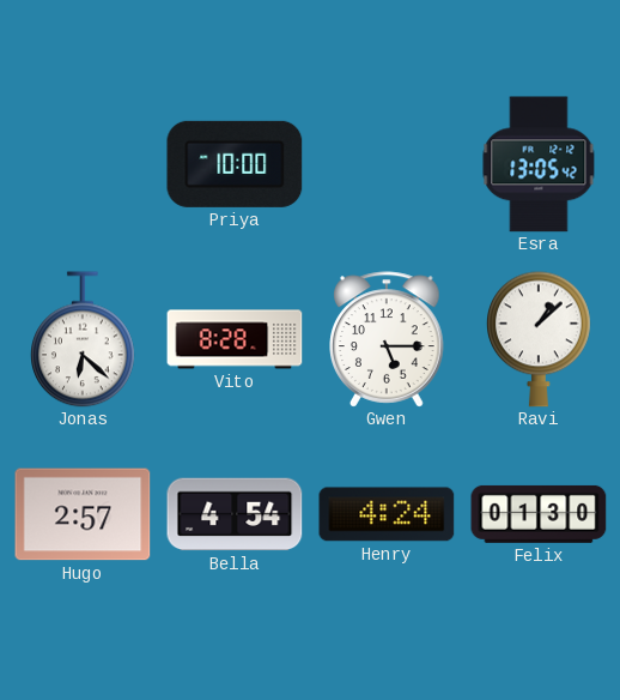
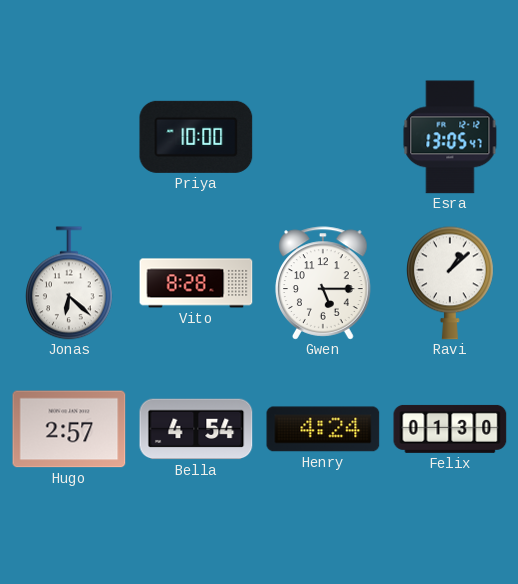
Esra: 13:05:42 -> 13:05:47
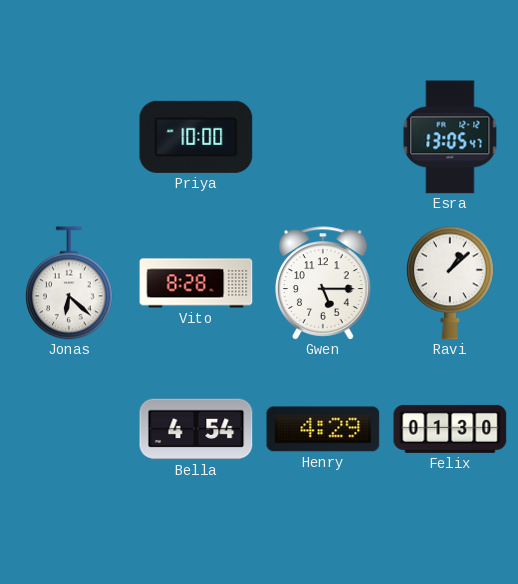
Hugo: 2:57 -> none
Henry: 4:24 -> 4:29
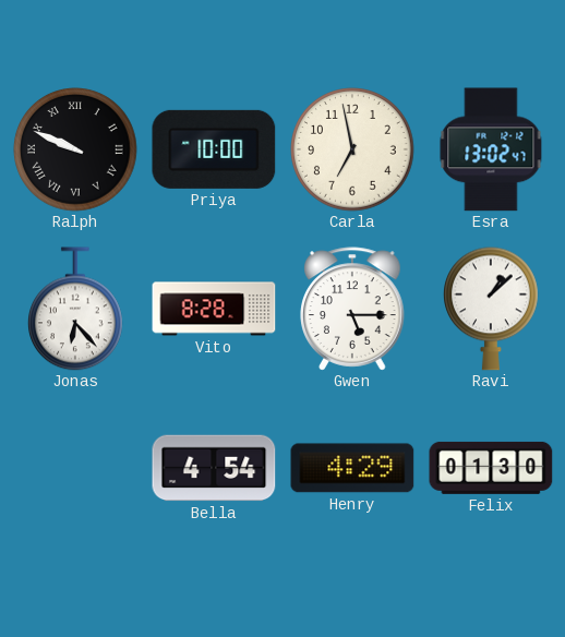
Ralph: none -> 9:49
Carla: none -> 6:58
Esra: 13:05 -> 13:02
Jonas: 6:22 -> 6:23
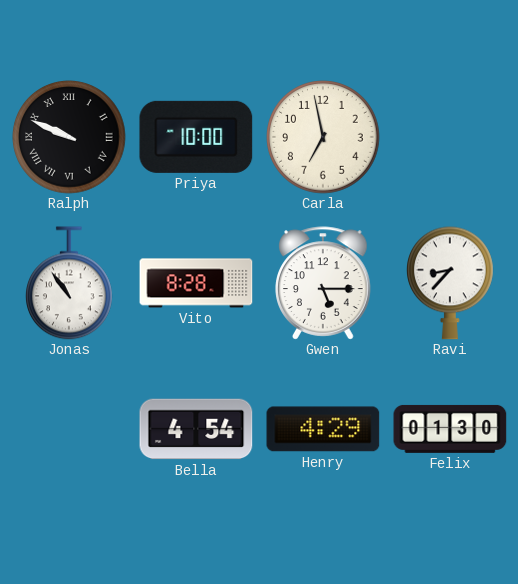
Esra: 13:02 -> none
Jonas: 6:23 -> 10:54
Ravi: 1:08 -> 8:37
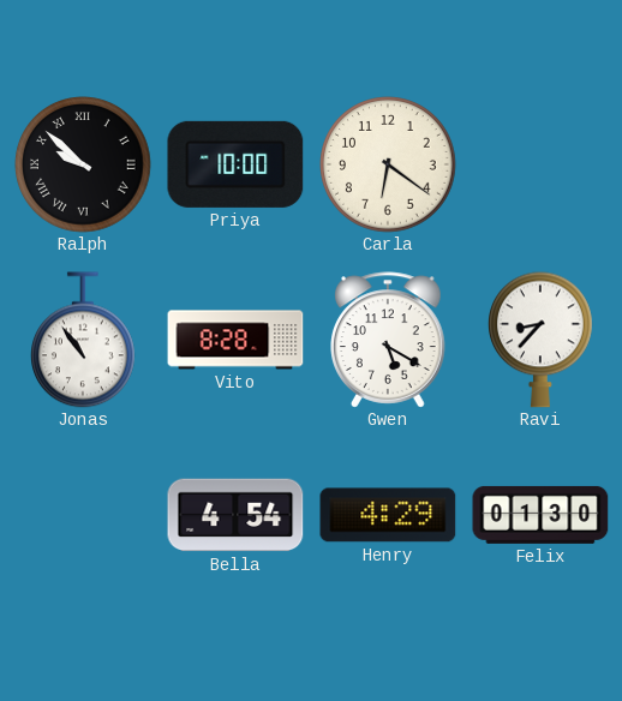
Ralph: 9:49 -> 9:52
Carla: 6:58 -> 6:21
Gwen: 5:15 -> 5:20
